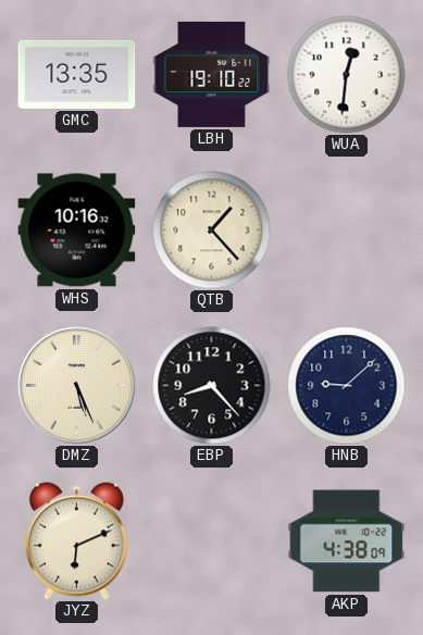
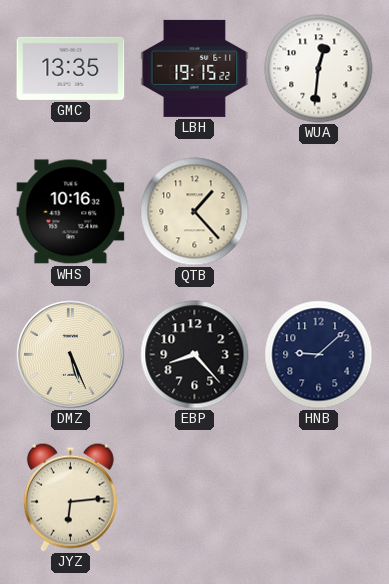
LBH: 19:10 -> 19:15
JYZ: 6:11 -> 6:14
AKP: 4:38 -> none
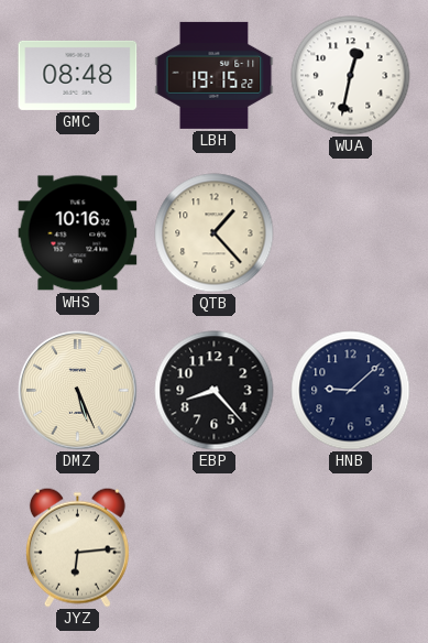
GMC: 13:35 -> 08:48
WUA: 12:31 -> 12:32
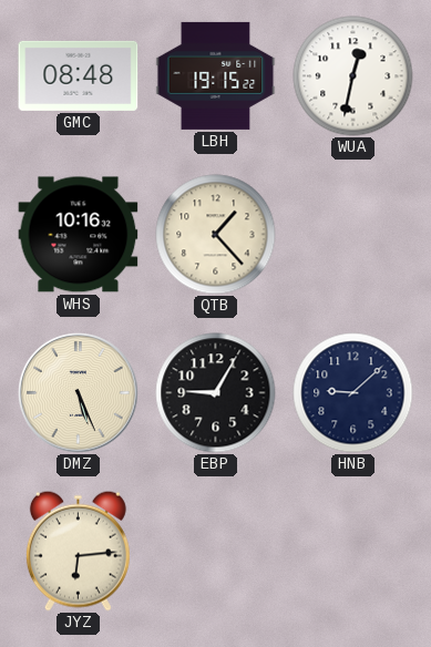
EBP: 8:23 -> 9:05
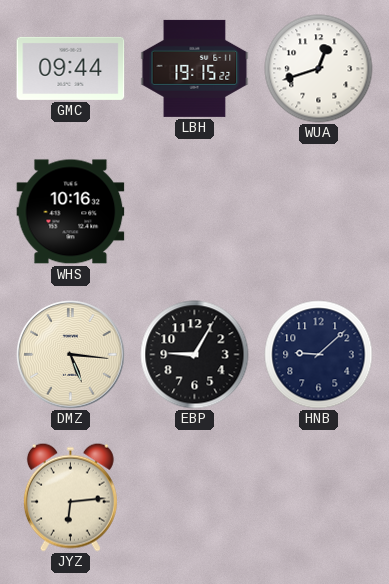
GMC: 08:48 -> 09:44
WUA: 12:32 -> 12:42
QTB: 1:23 -> none
DMZ: 5:26 -> 5:16
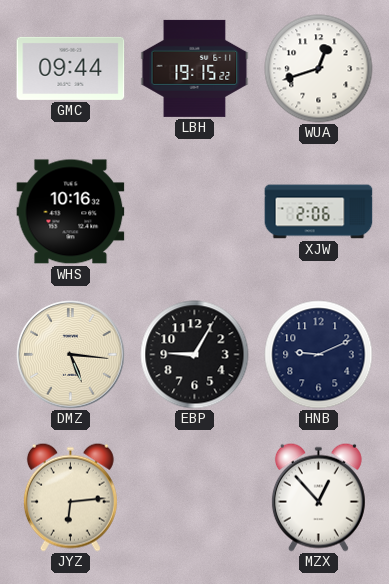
XJW: none -> 2:06
HNB: 9:08 -> 9:11
MZX: none -> 12:53
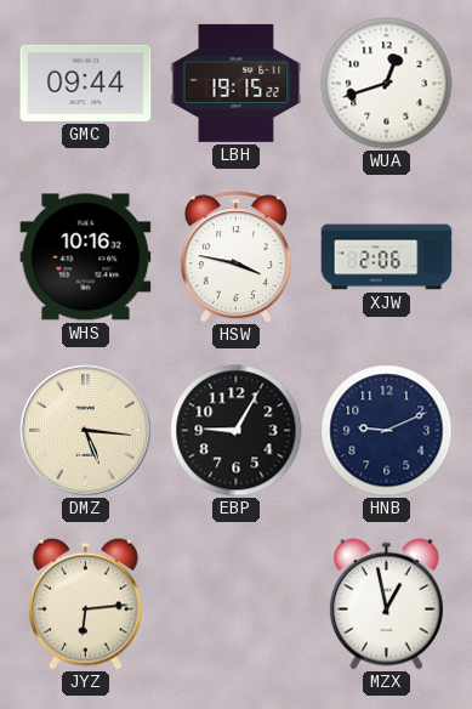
HSW: none -> 3:47
MZX: 12:53 -> 12:58
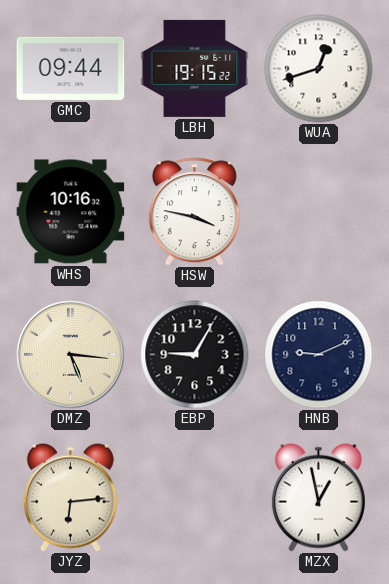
XJW: 2:06 -> none
